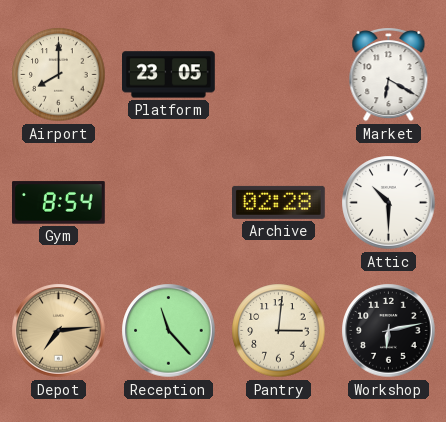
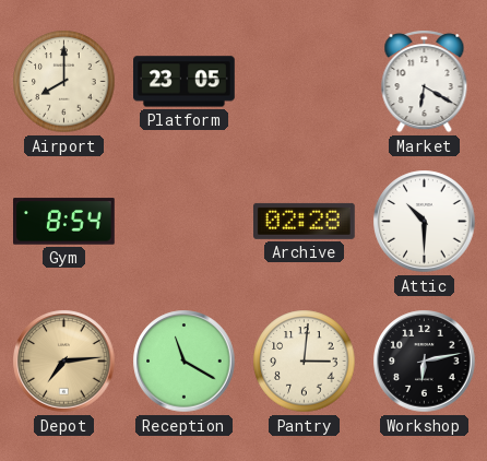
Reception: 11:23 -> 11:20
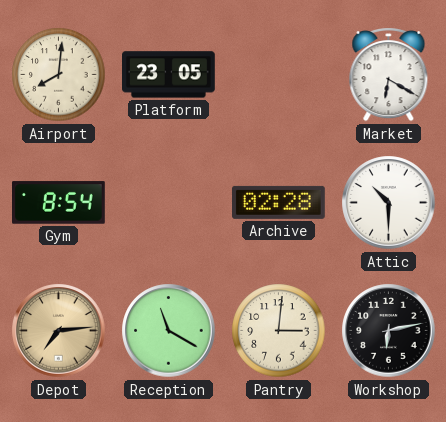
Airport: 8:00 -> 8:01
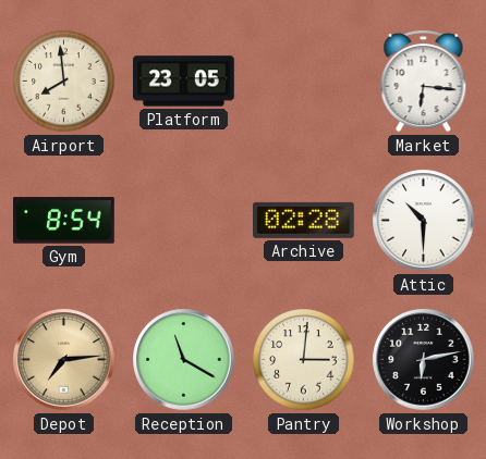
Airport: 8:01 -> 7:59
Market: 6:20 -> 6:16
